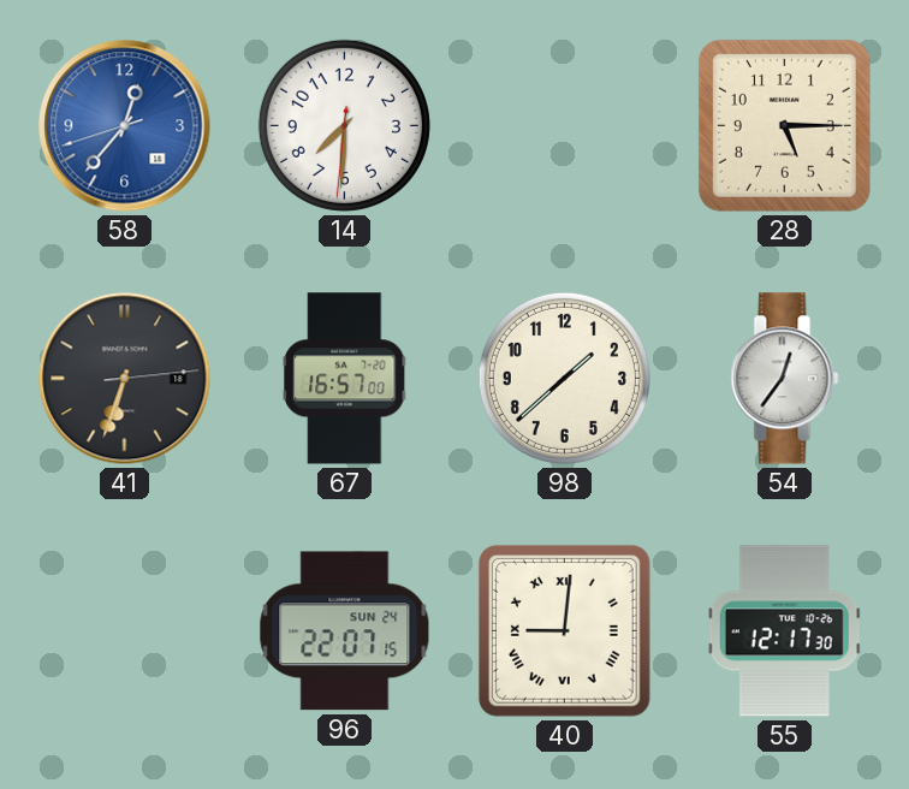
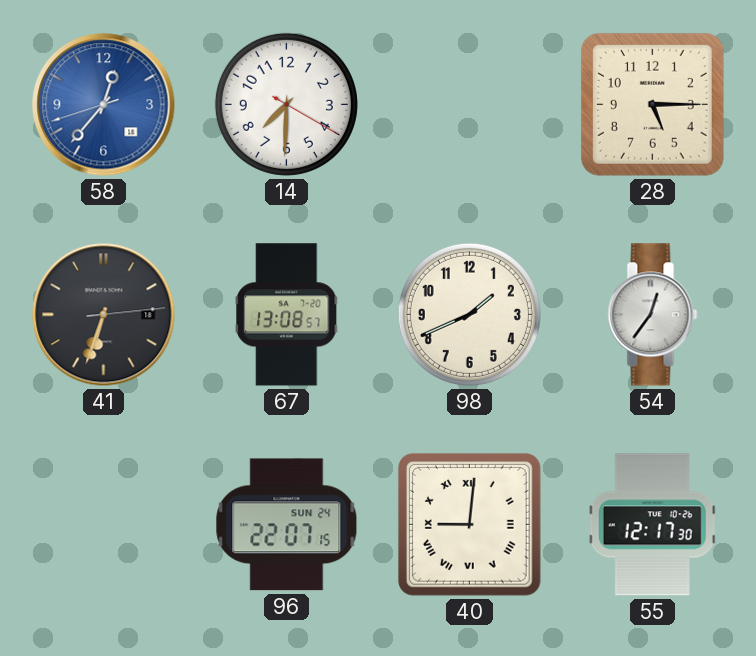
14: 7:30:31 -> 7:30:20
67: 16:57 -> 13:08
98: 1:38 -> 1:41
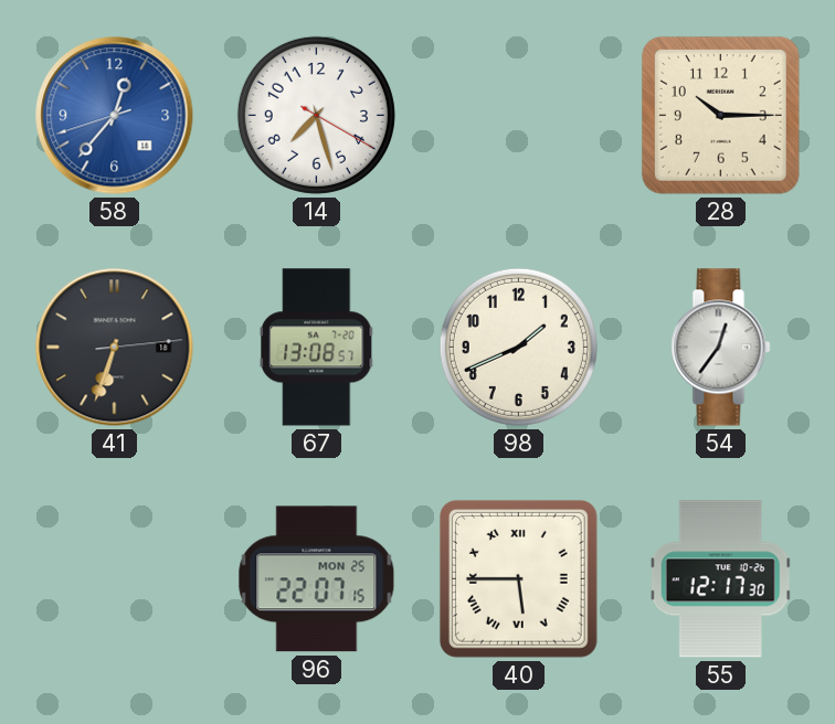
14: 7:30 -> 7:27
28: 5:15 -> 10:15
96 date: SUN 24 -> MON 25
40: 9:01 -> 5:45
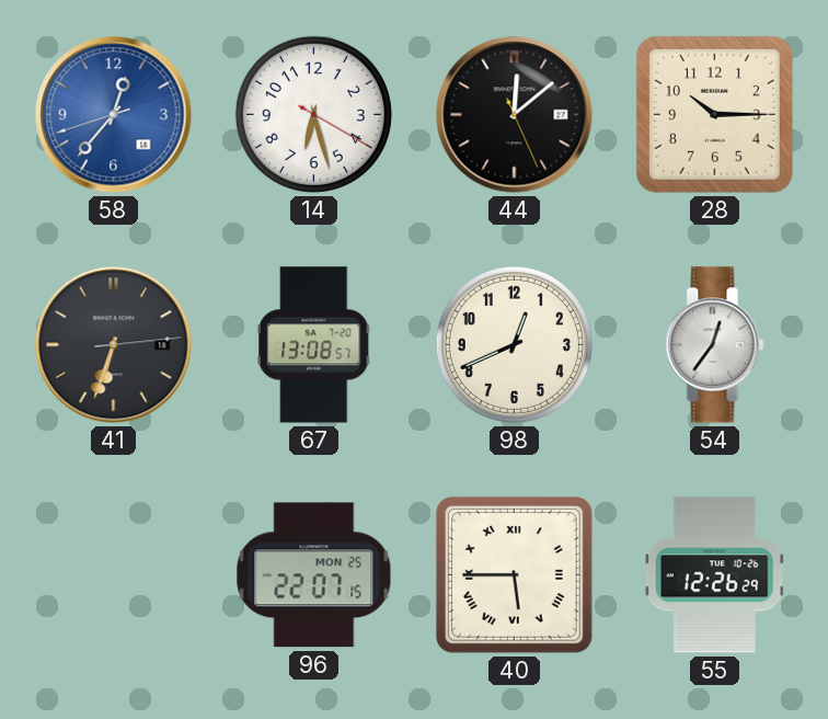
14: 7:27 -> 6:27
44: none -> 12:08
98: 1:41 -> 12:41
55: 12:17 -> 12:26
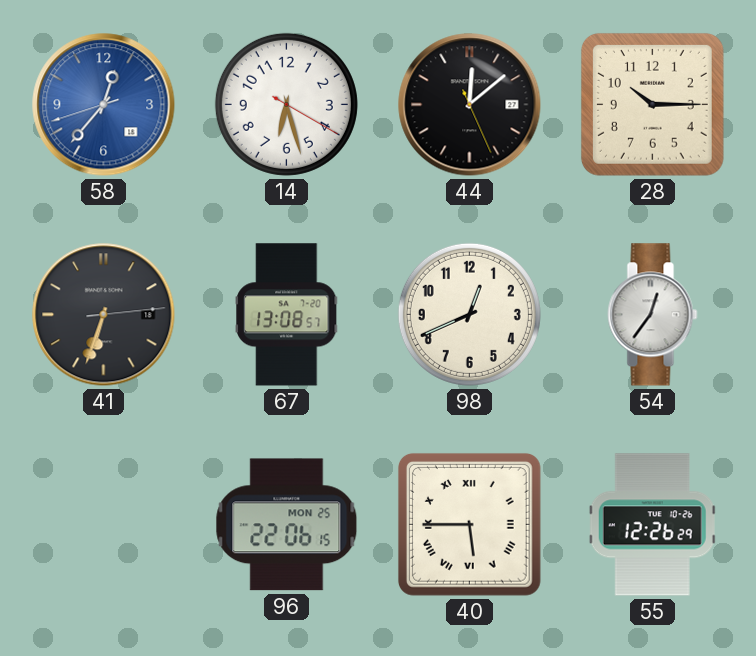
96: 22:07 -> 22:06
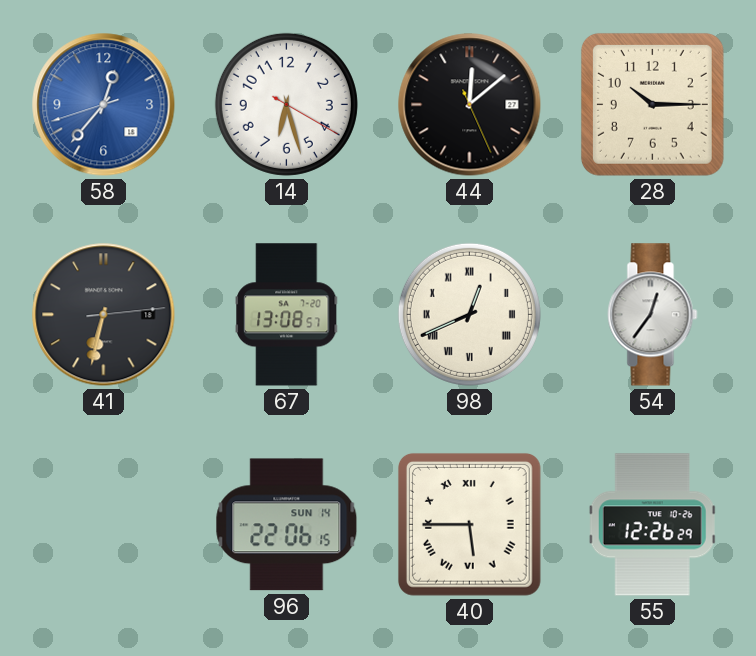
41: 6:33 -> 6:32
98 numerals: Arabic -> Roman
96 date: MON 25 -> SUN 14
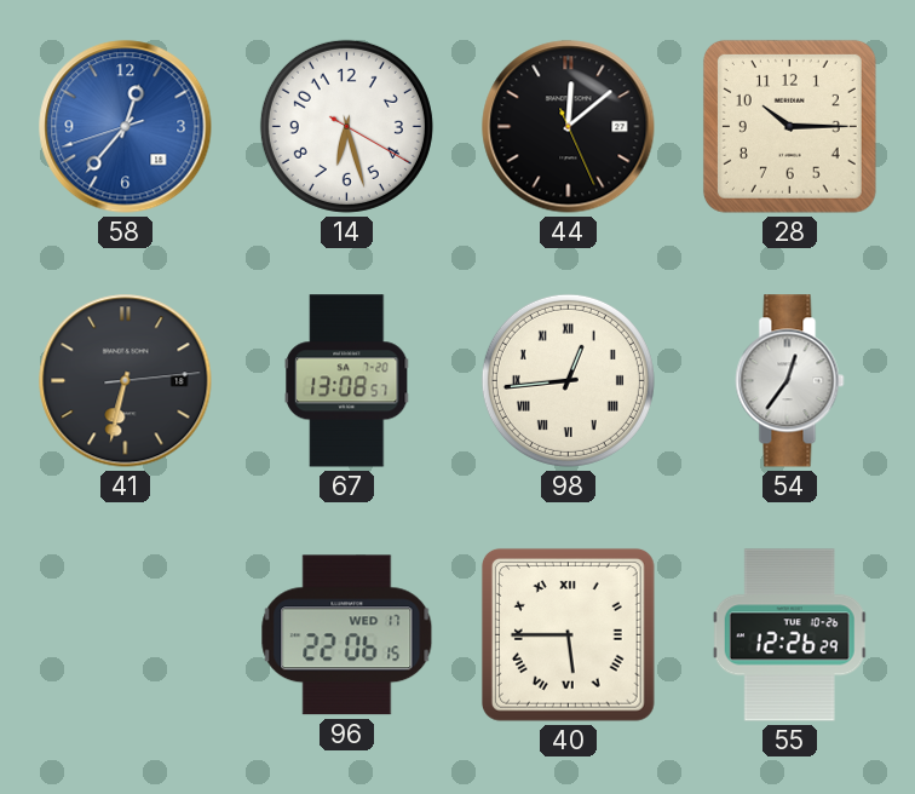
98: 12:41 -> 12:44
96 date: SUN 14 -> WED 17
